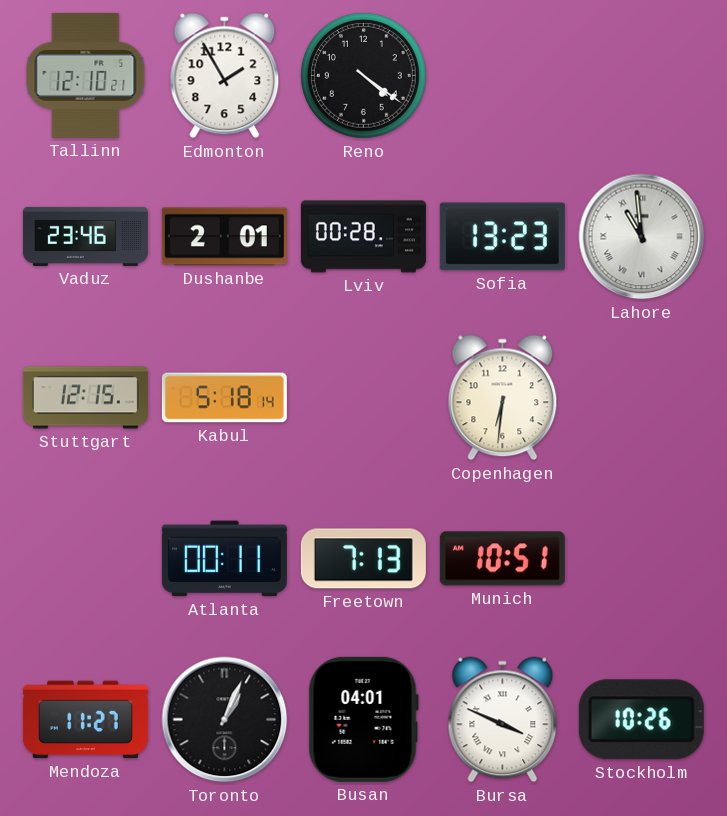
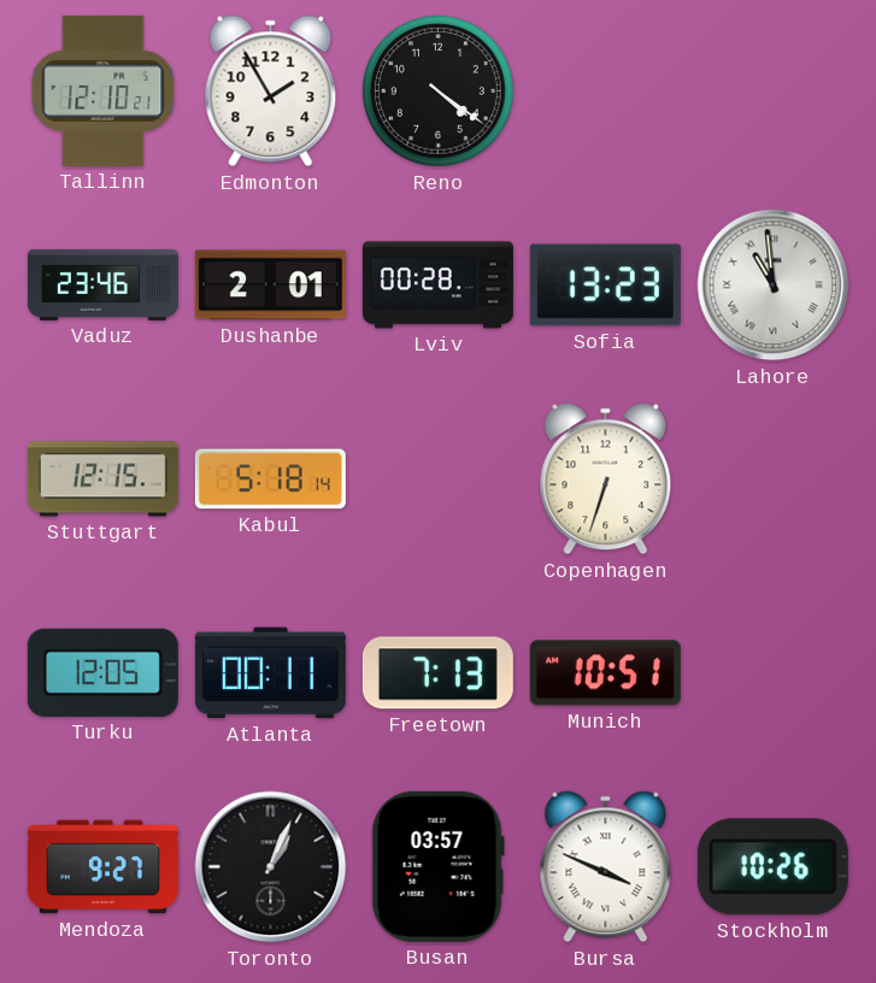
Copenhagen: 6:31 -> 6:33
Turku: none -> 12:05
Mendoza: 11:27 -> 9:27
Busan: 04:01 -> 03:57
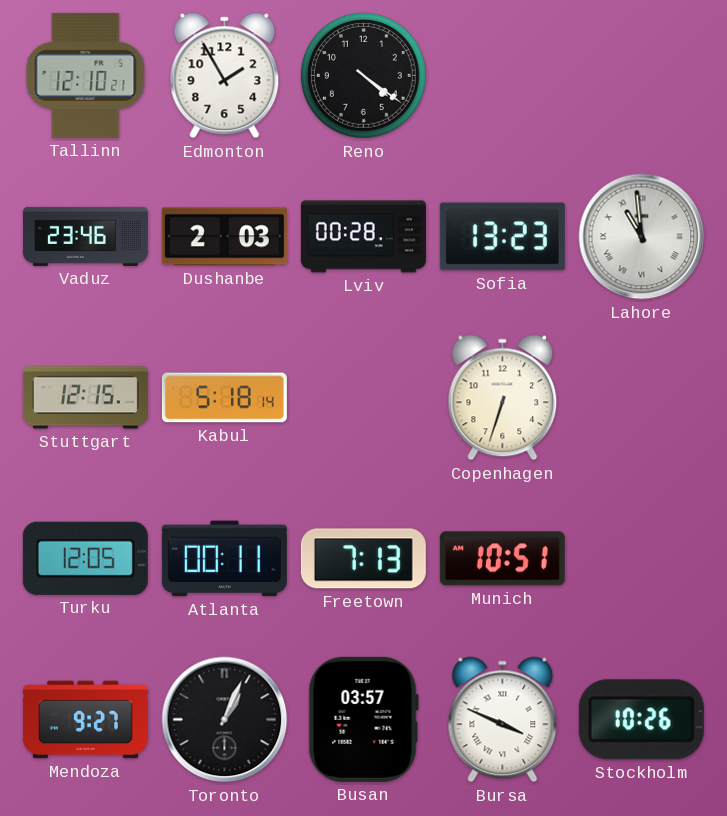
Dushanbe: 2:01 -> 2:03
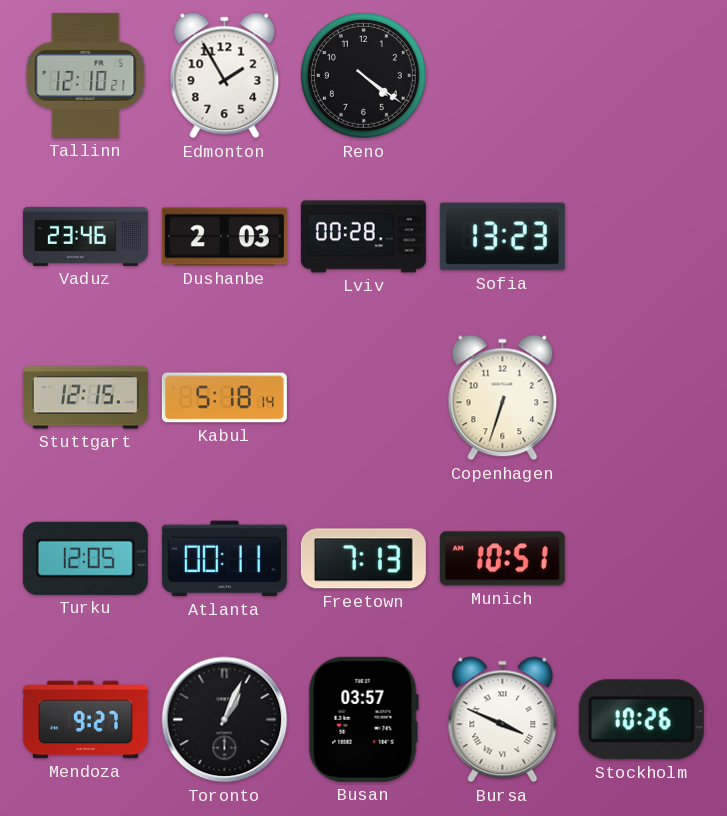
Lahore: 10:59 -> none
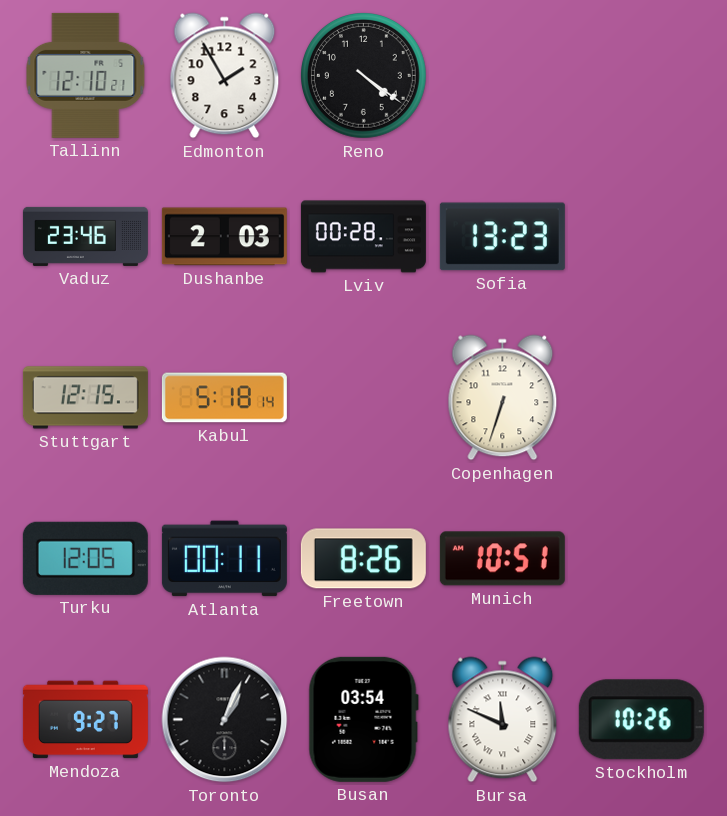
Freetown: 7:13 -> 8:26
Busan: 03:57 -> 03:54
Bursa: 3:49 -> 11:49
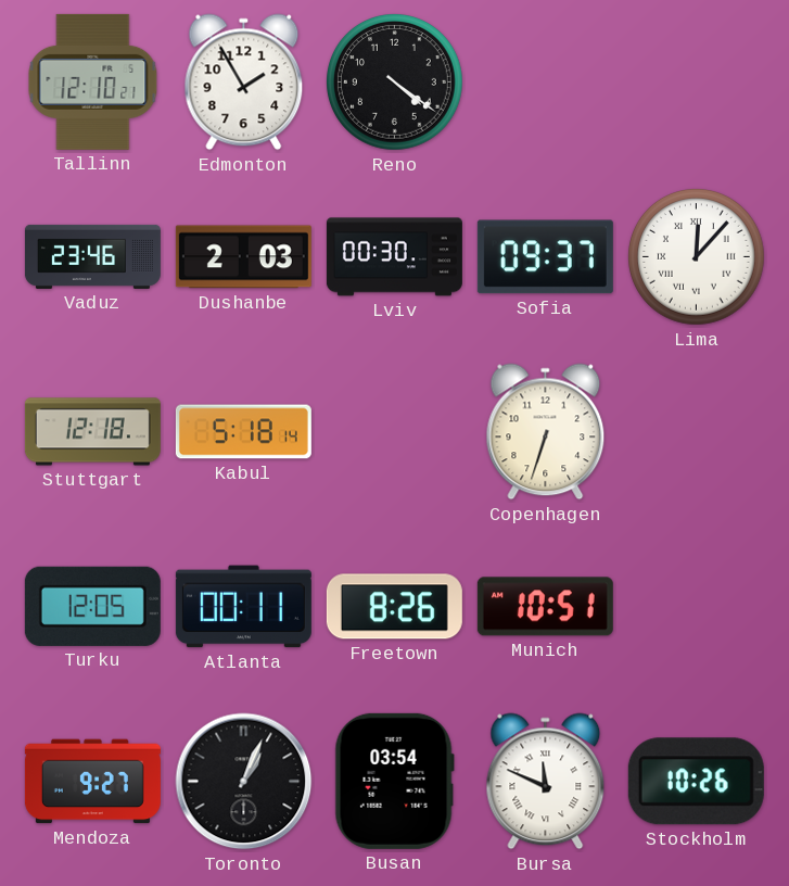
Lviv: 00:28 -> 00:30
Sofia: 13:23 -> 09:37
Lima: none -> 12:07
Stuttgart: 12:15 -> 12:18
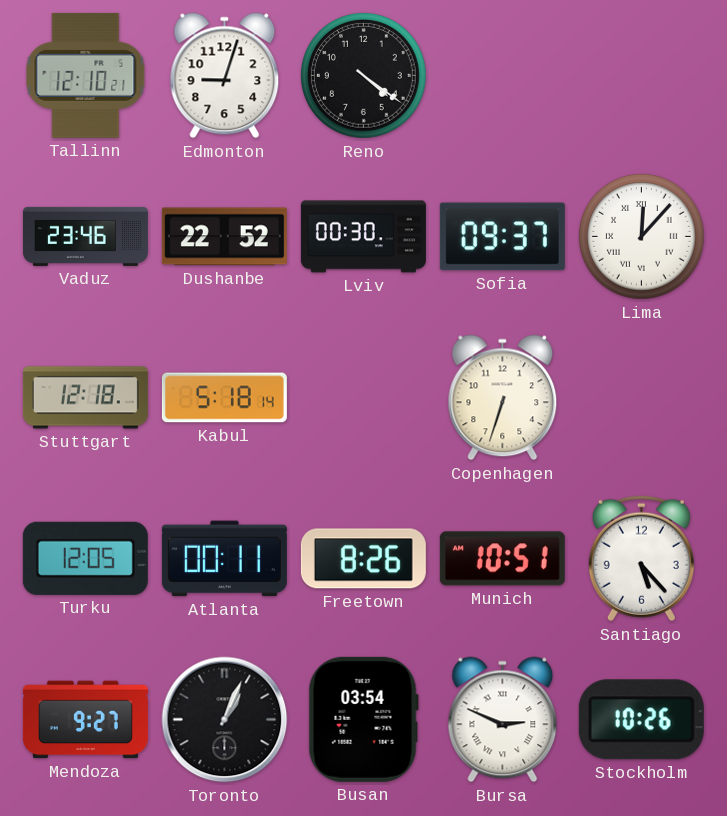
Edmonton: 1:55 -> 9:03
Dushanbe: 2:03 -> 22:52
Santiago: none -> 5:23
Bursa: 11:49 -> 2:49
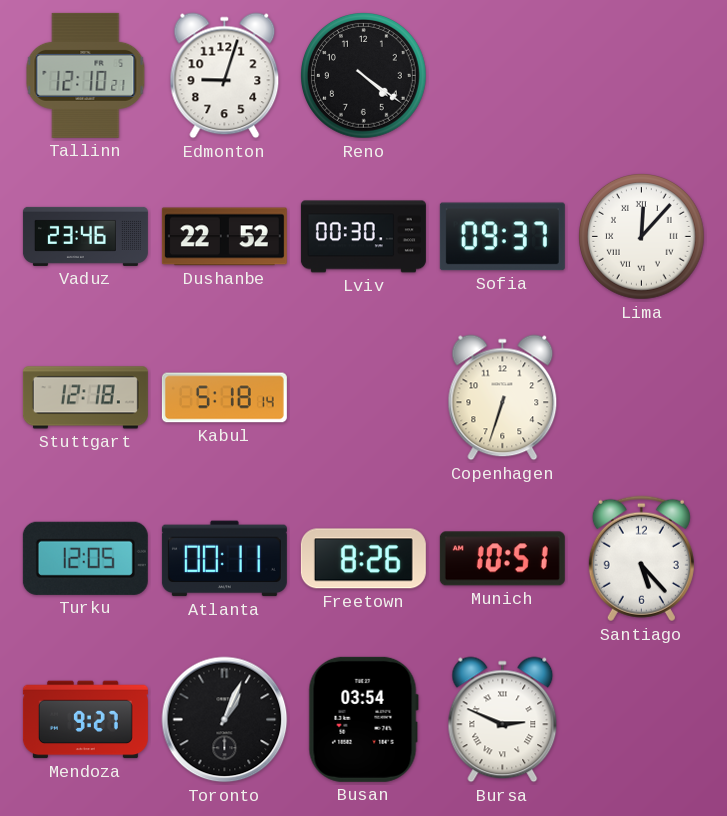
Stockholm: 10:26 -> none
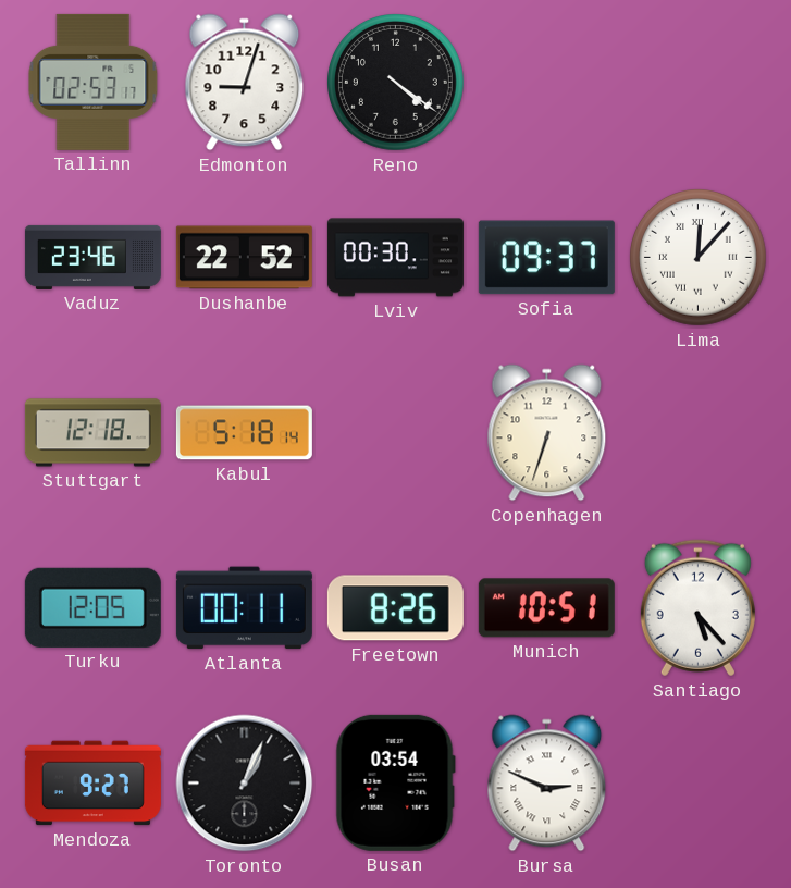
Tallinn: 12:10 -> 02:53
